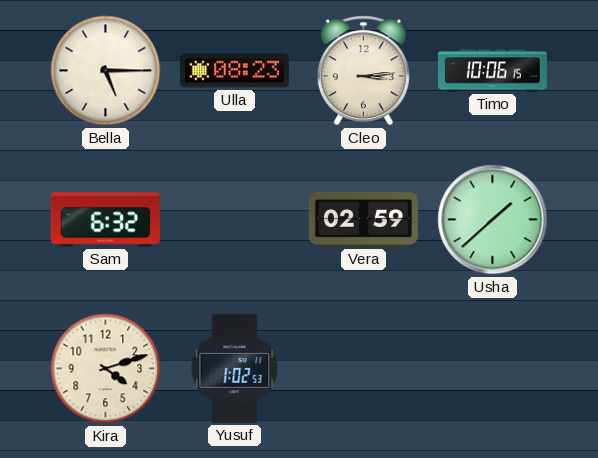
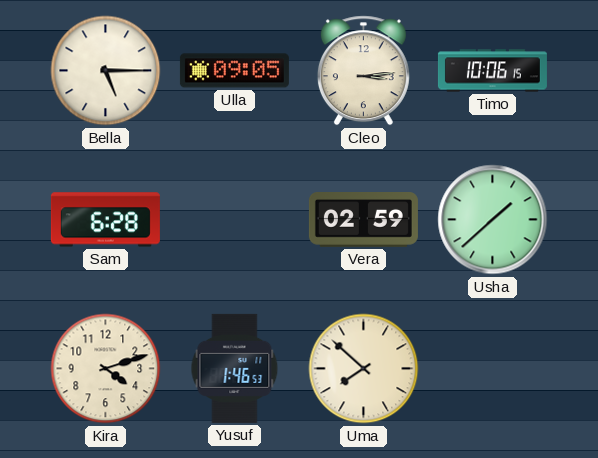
Ulla: 08:23 -> 09:05
Sam: 6:32 -> 6:28
Yusuf: 1:02 -> 1:46
Uma: none -> 7:52
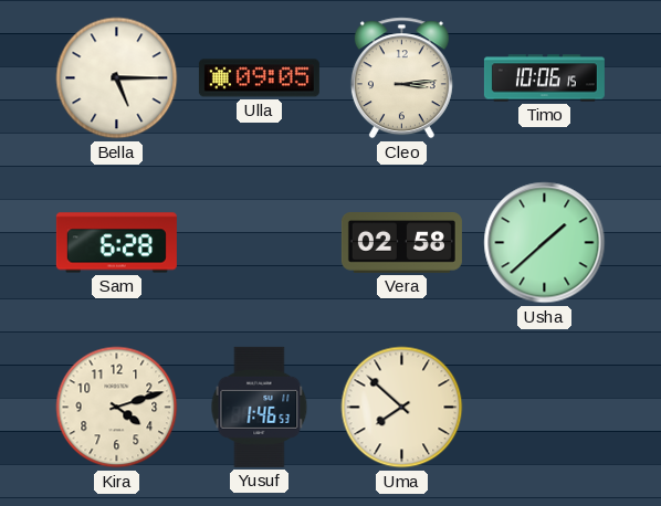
Vera: 02:59 -> 02:58
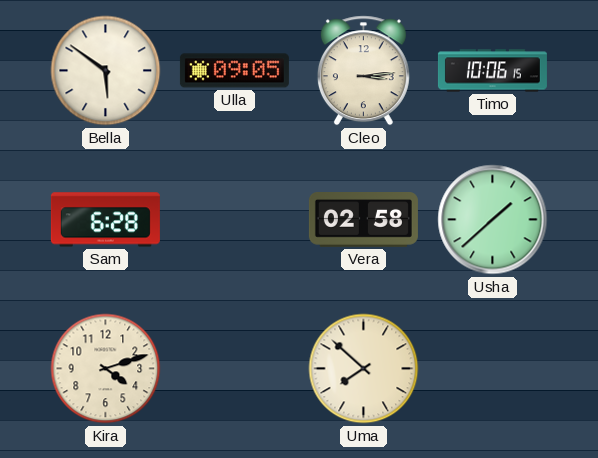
Bella: 5:15 -> 5:51
Yusuf: 1:46 -> none
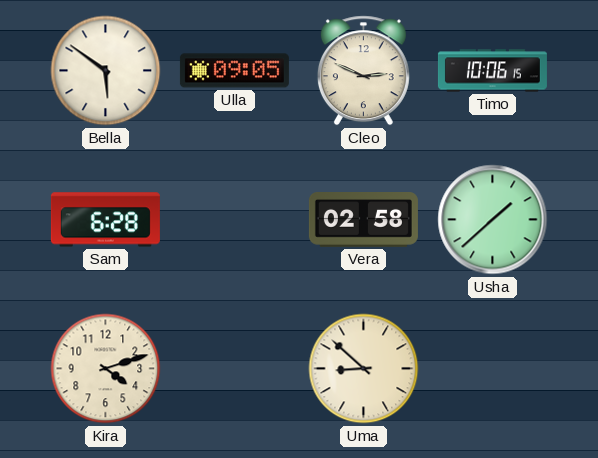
Cleo: 3:14 -> 2:49
Uma: 7:52 -> 8:52
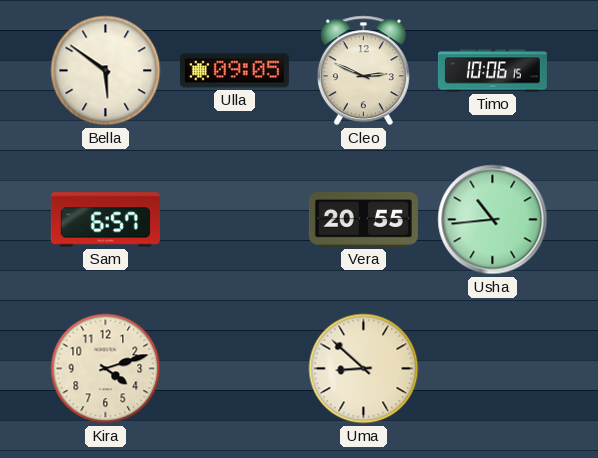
Sam: 6:28 -> 6:57
Vera: 02:58 -> 20:55
Usha: 1:38 -> 10:44
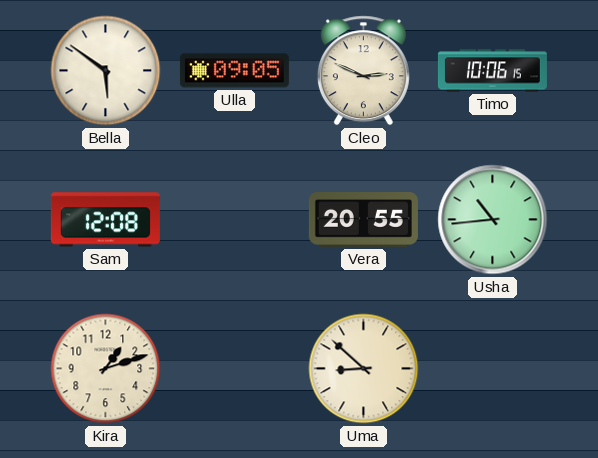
Sam: 6:57 -> 12:08
Kira: 4:12 -> 1:12
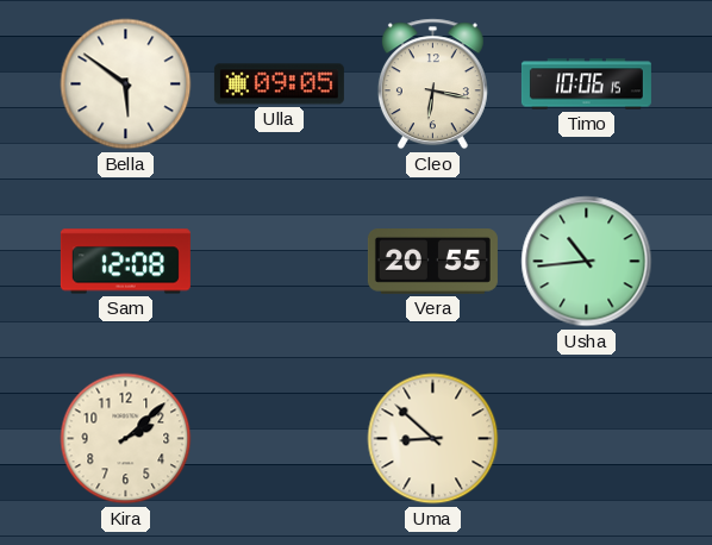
Cleo: 2:49 -> 6:17
Kira: 1:12 -> 2:08
